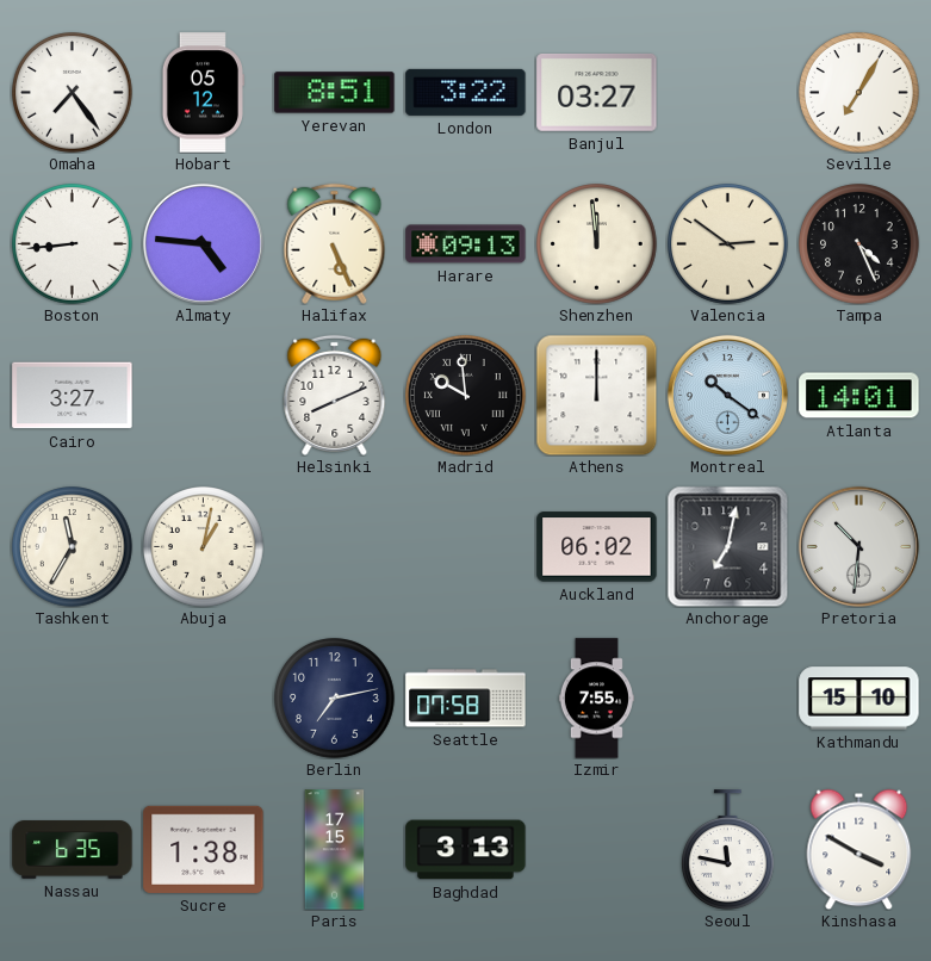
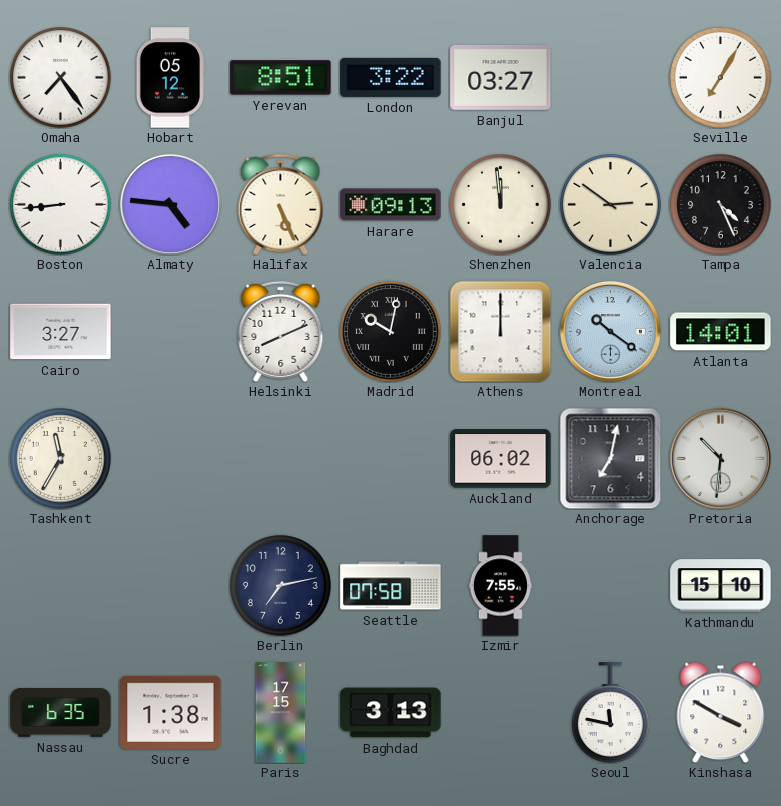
Madrid: 9:59 -> 10:02
Abuja: 1:02 -> none
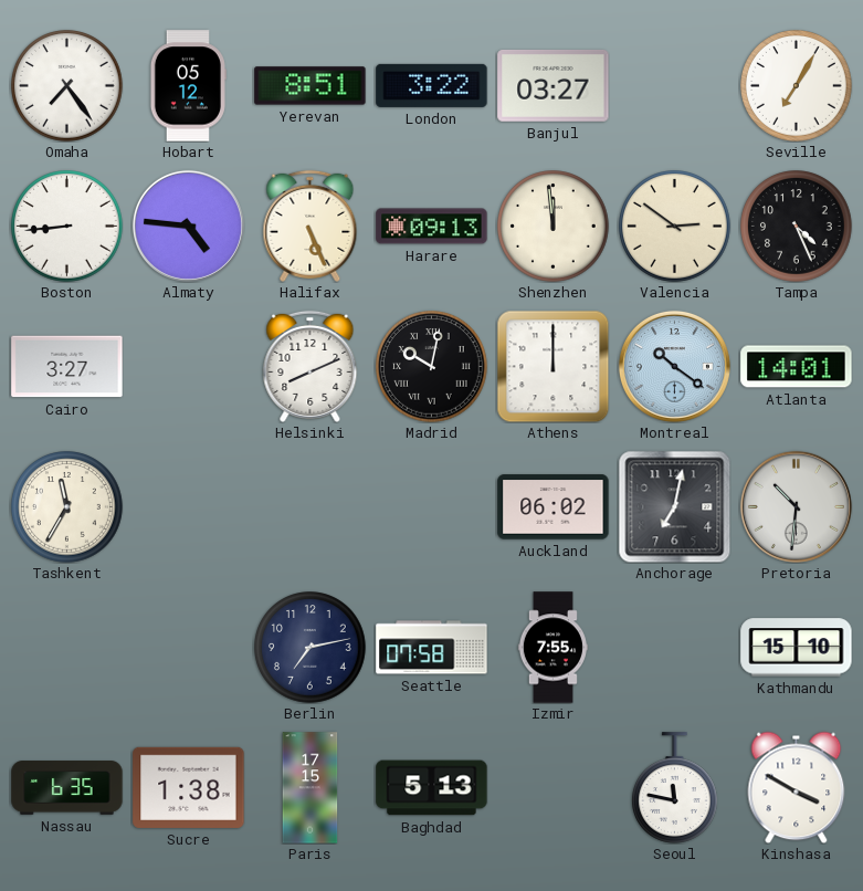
Baghdad: 3:13 -> 5:13
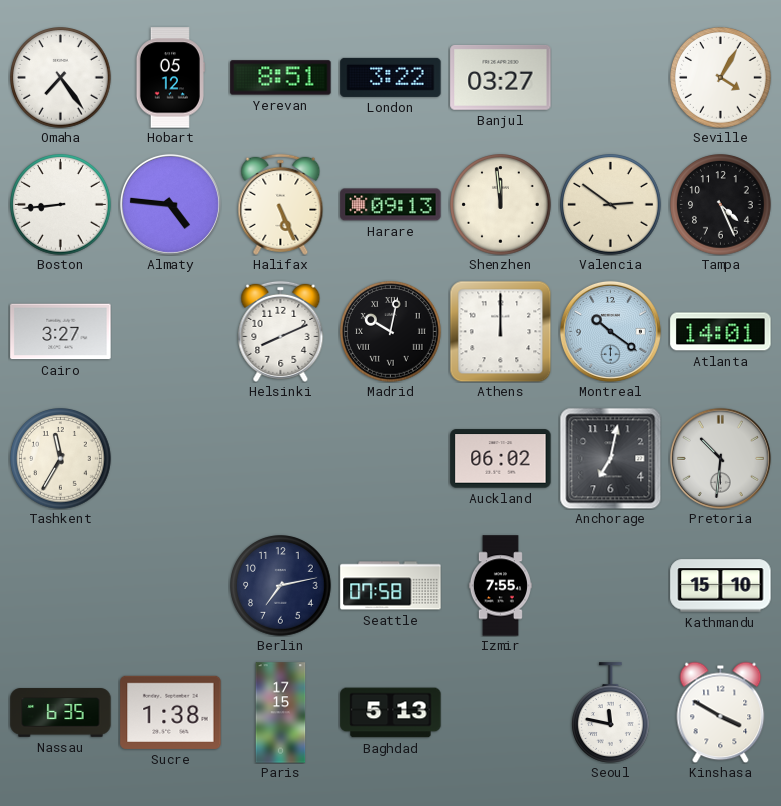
Seville: 7:05 -> 4:05
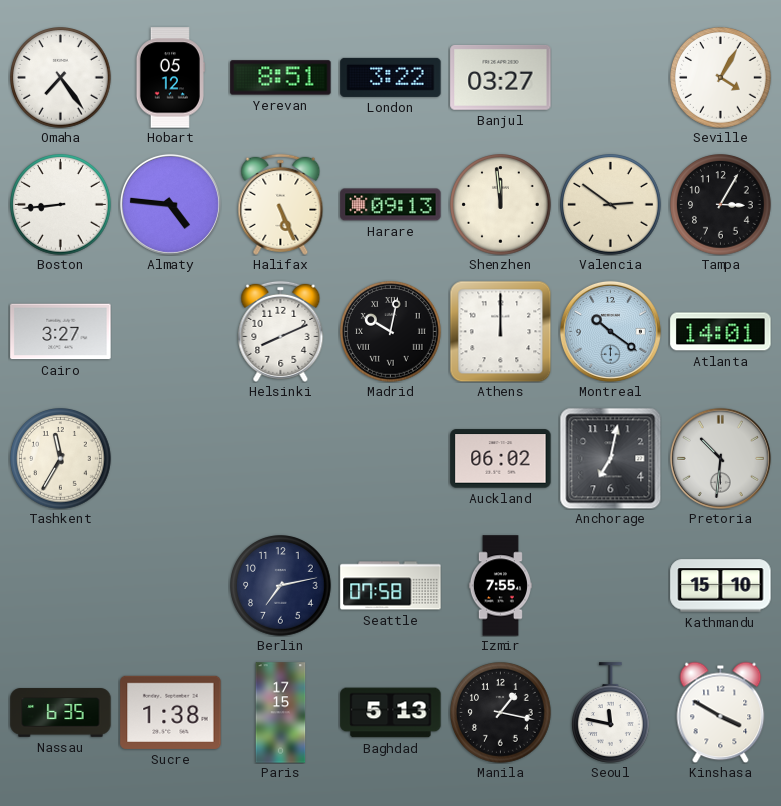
Tampa: 4:26 -> 3:05
Manila: none -> 1:17
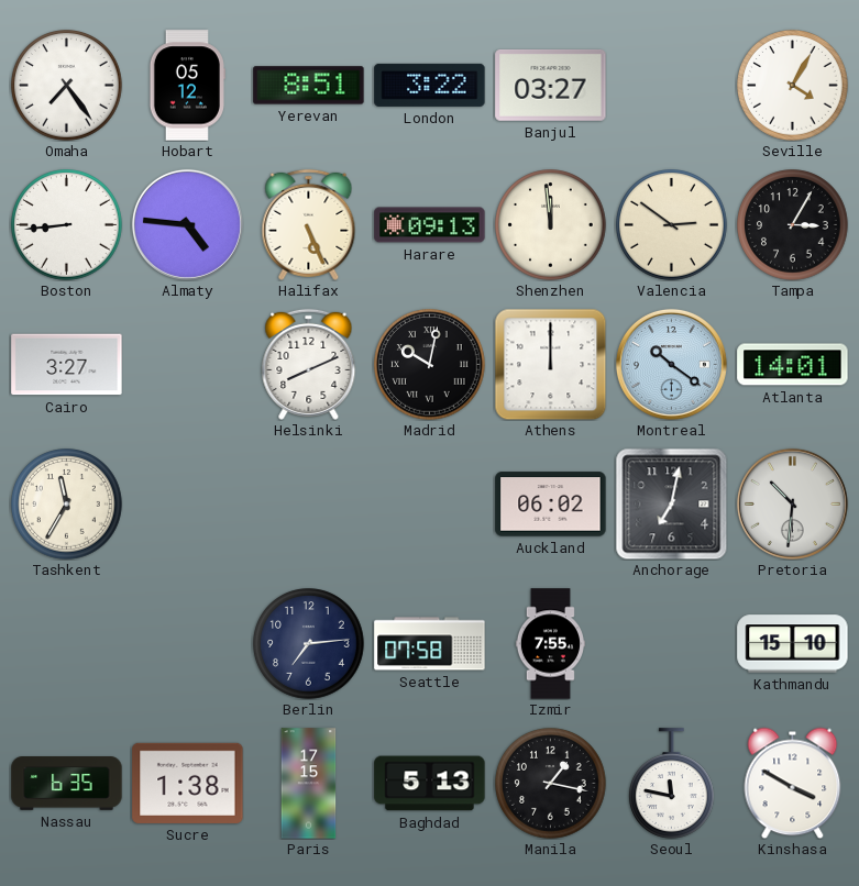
Berlin: 7:13 -> 7:14
